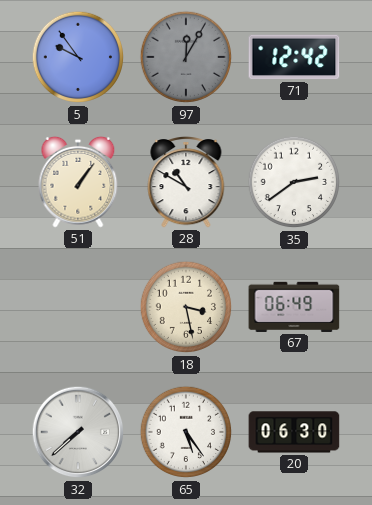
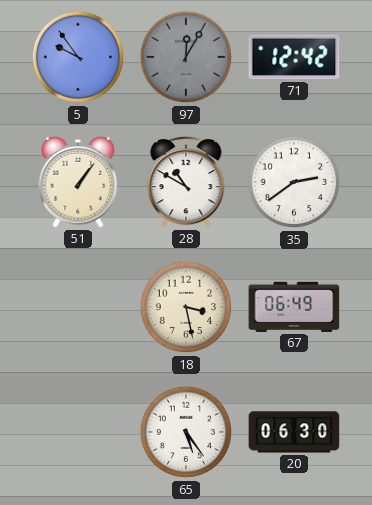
32: 7:38 -> none
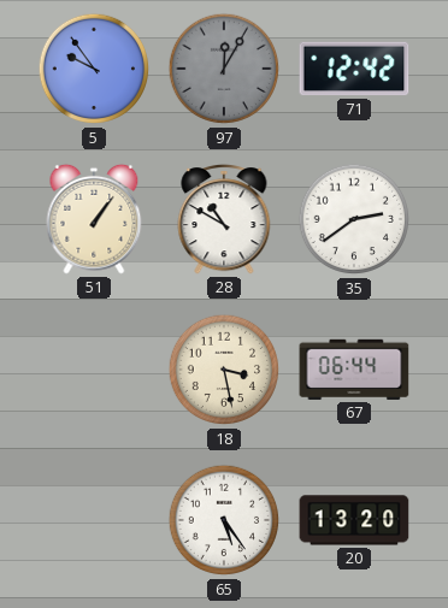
67: 06:49 -> 06:44
20: 06:30 -> 13:20
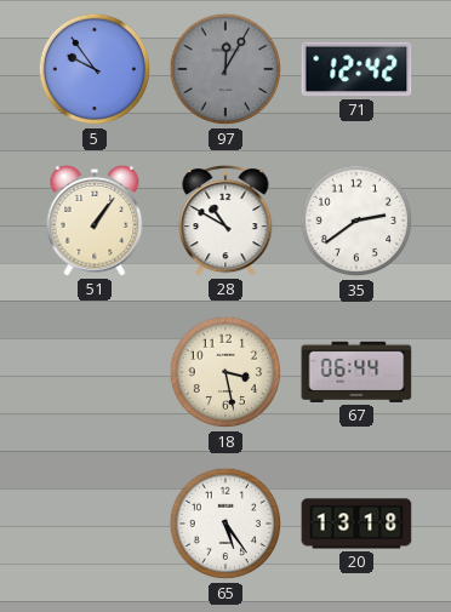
20: 13:20 -> 13:18
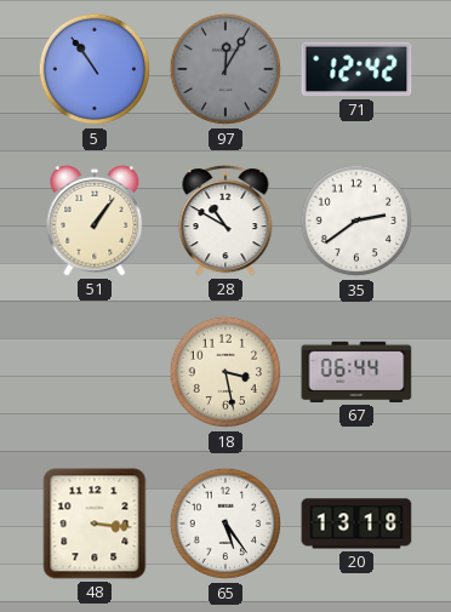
5: 9:54 -> 10:54
48: none -> 3:16
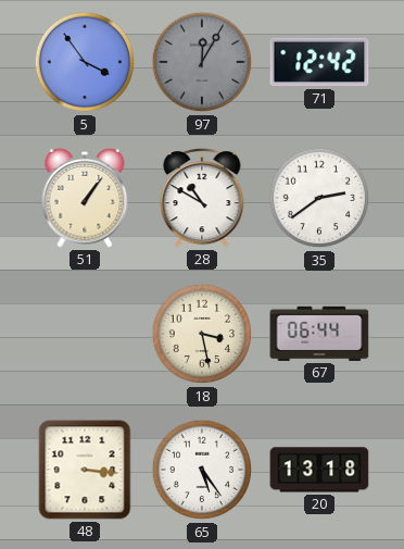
5: 10:54 -> 3:54
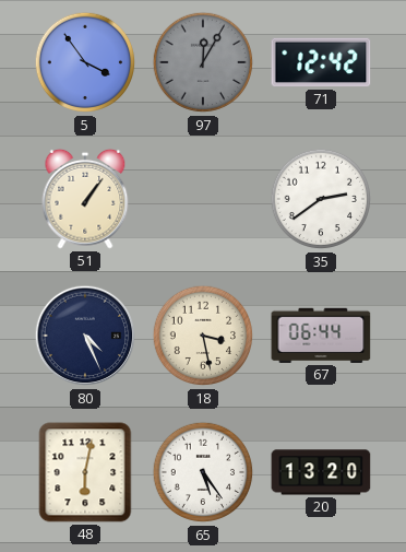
28: 10:50 -> none
80: none -> 4:26
48: 3:16 -> 6:02
20: 13:18 -> 13:20
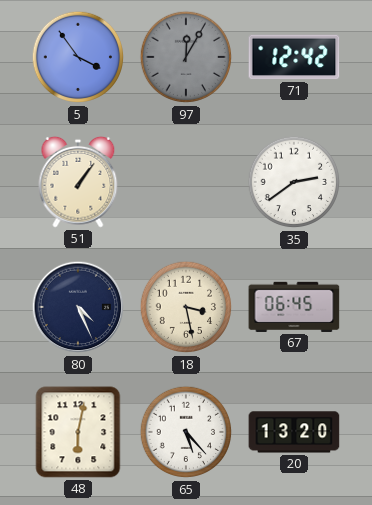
67: 06:44 -> 06:45
65: 5:24 -> 5:23
